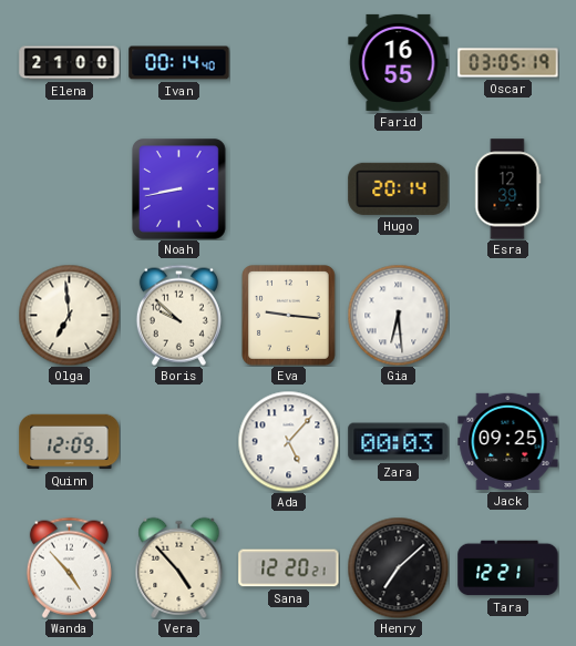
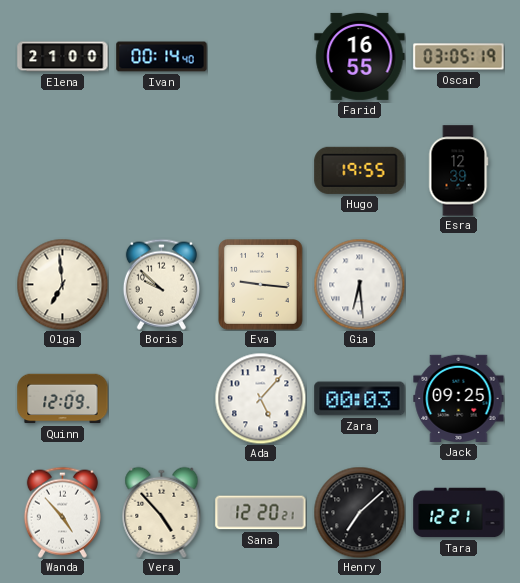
Noah: 8:43 -> none
Hugo: 20:14 -> 19:55
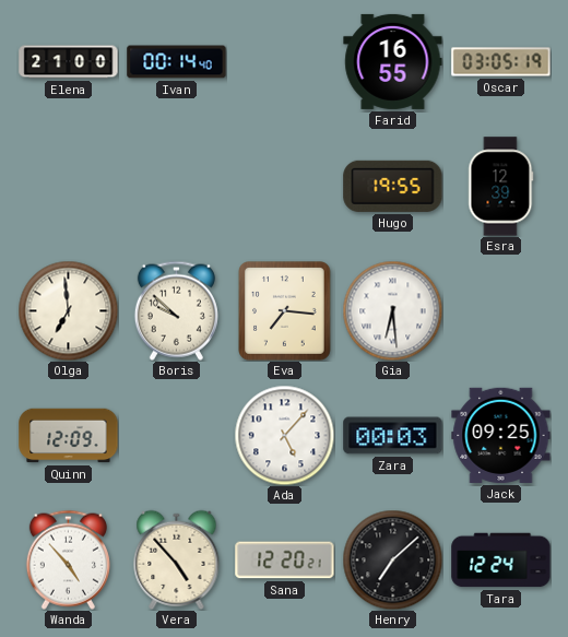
Eva: 9:16 -> 7:16
Tara: 12:21 -> 12:24
